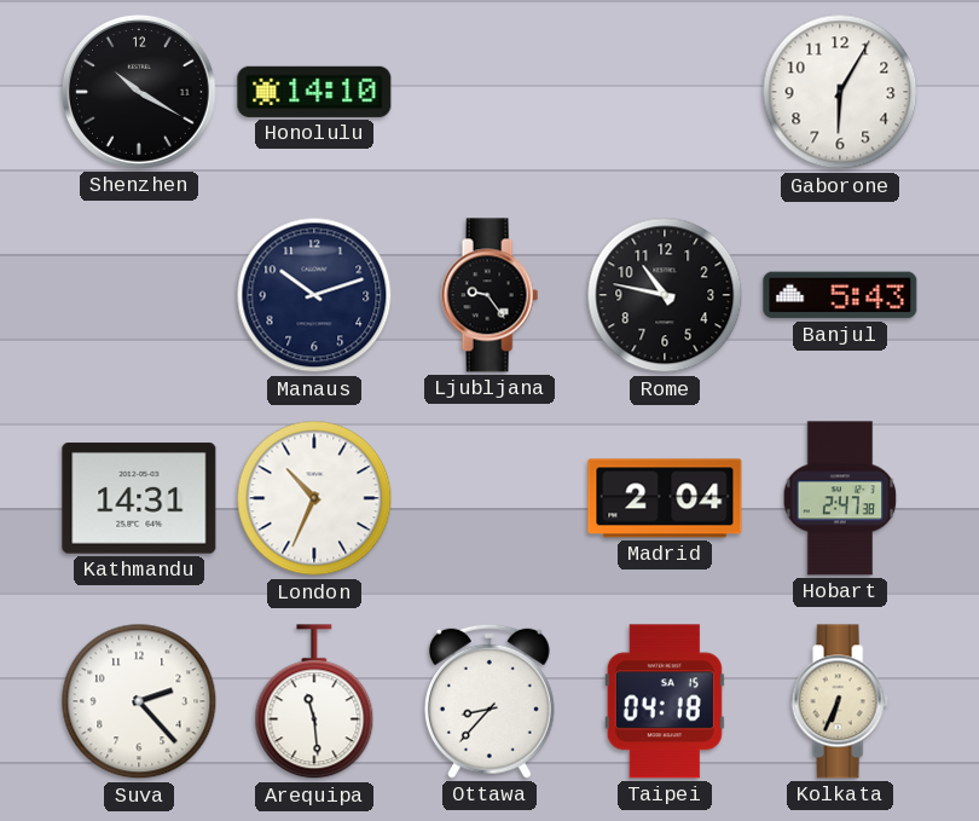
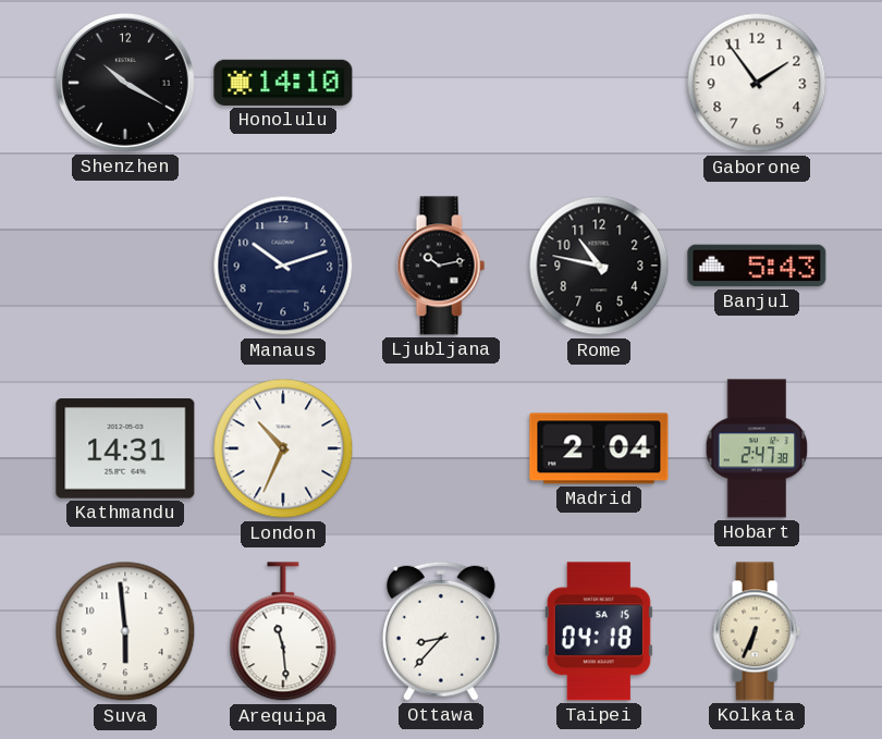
Gaborone: 6:05 -> 1:54
Ljubljana: 9:24 -> 10:13
Suva: 2:23 -> 5:59
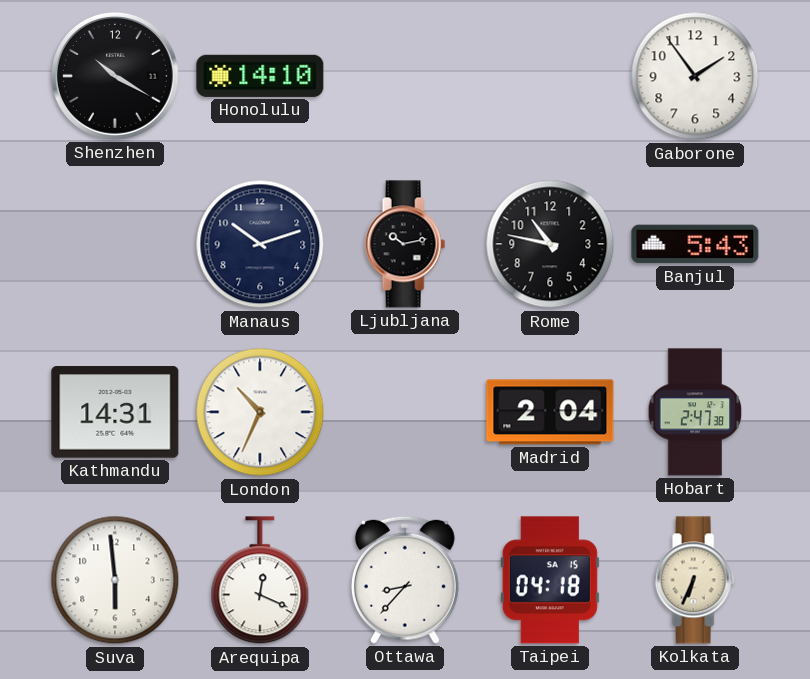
Arequipa: 11:29 -> 12:19
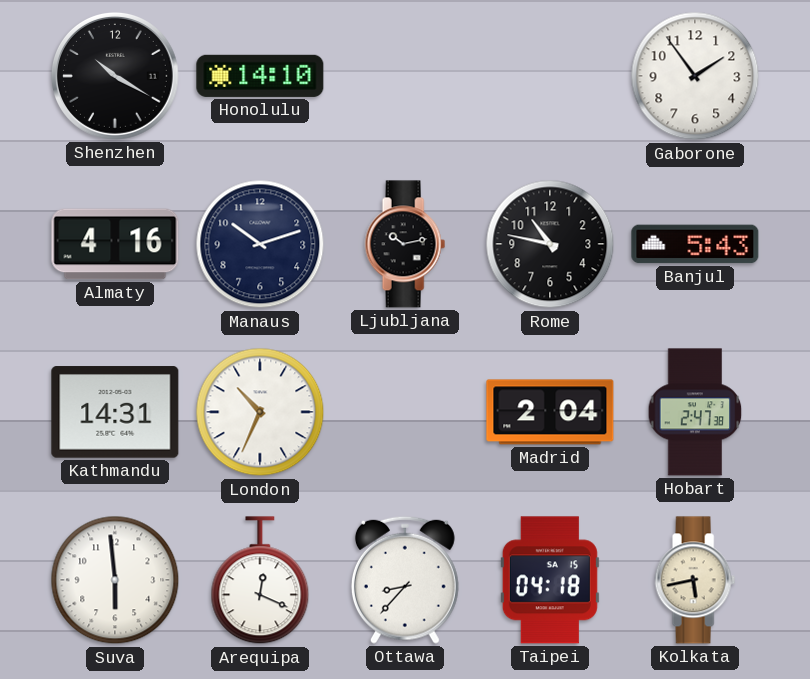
Almaty: none -> 4:16
Kolkata: 6:34 -> 5:43
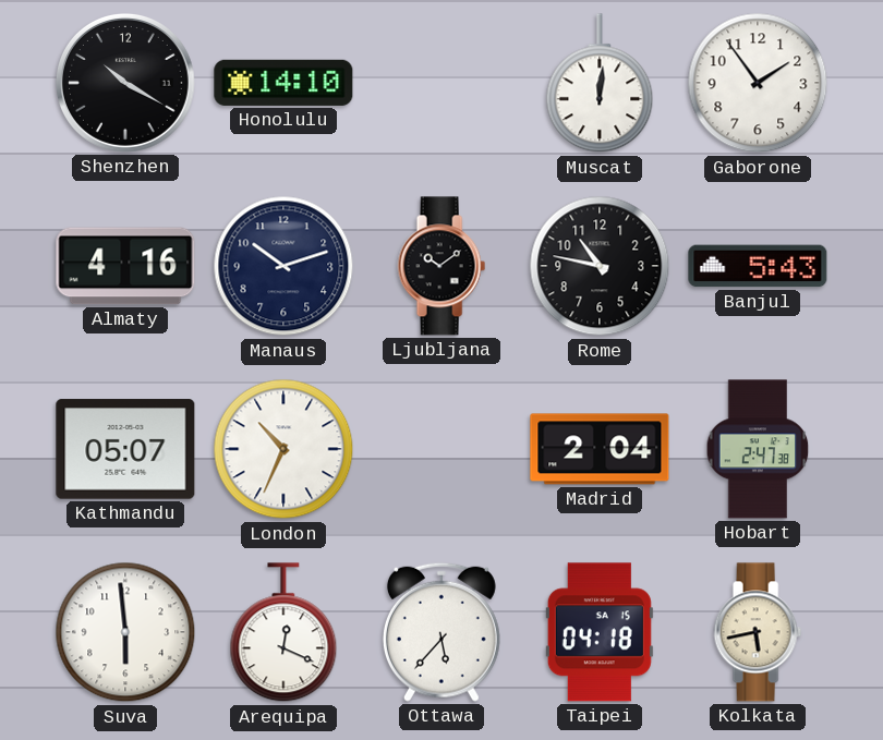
Muscat: none -> 12:01
Ljubljana: 10:13 -> 10:09
Kathmandu: 14:31 -> 05:07
Ottawa: 8:37 -> 5:37
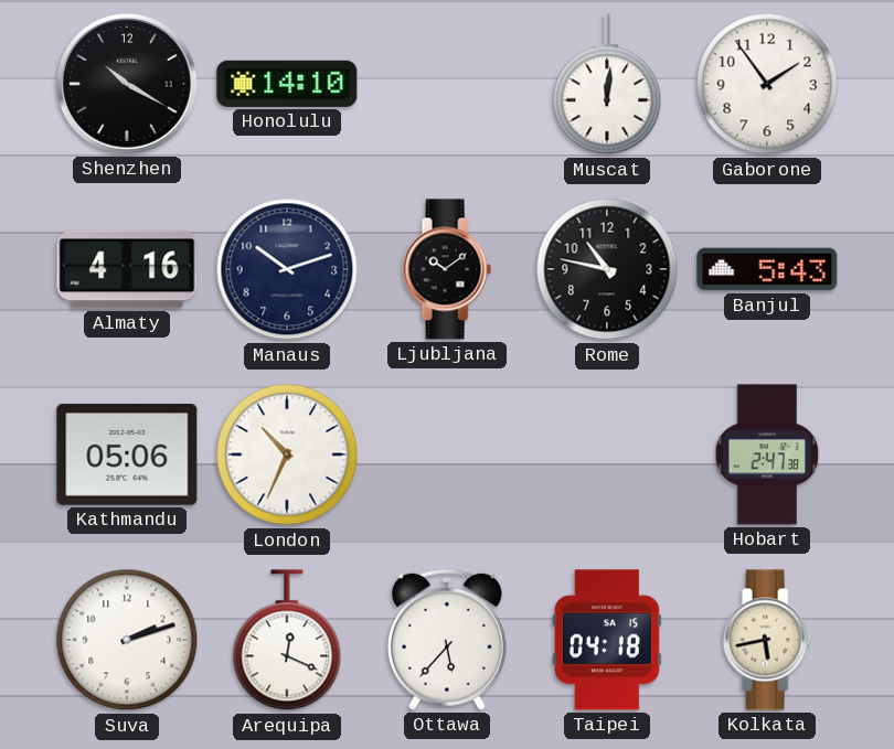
Kathmandu: 05:07 -> 05:06
Madrid: 2:04 -> none
Suva: 5:59 -> 2:12
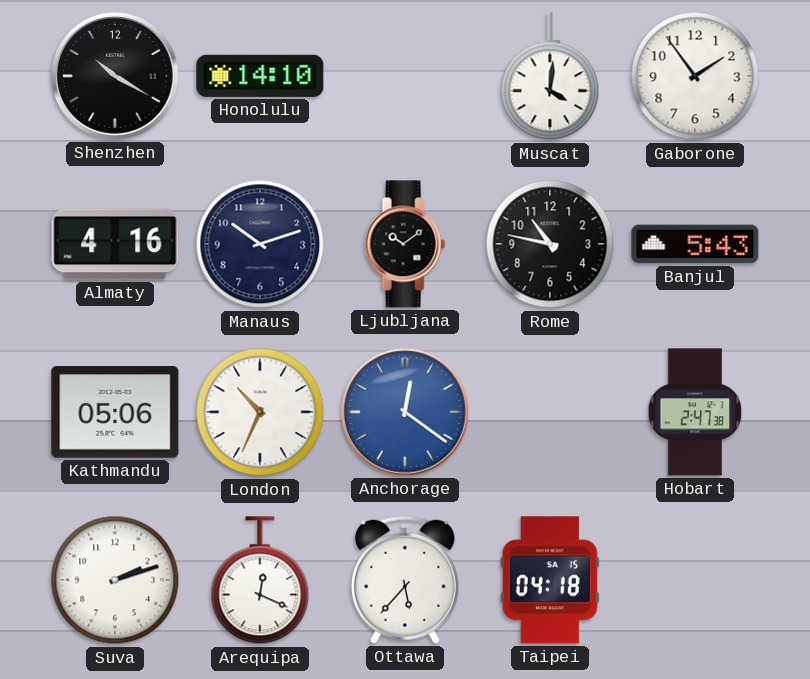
Muscat: 12:01 -> 4:01
Anchorage: none -> 12:21
Kolkata: 5:43 -> none
